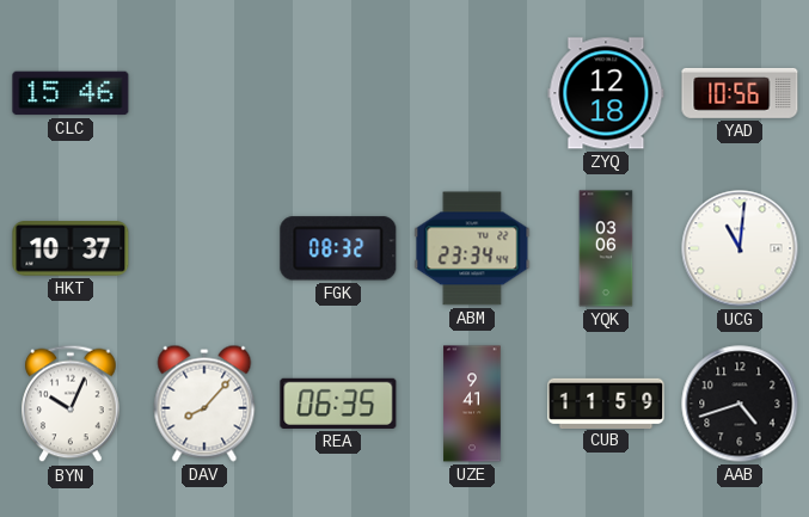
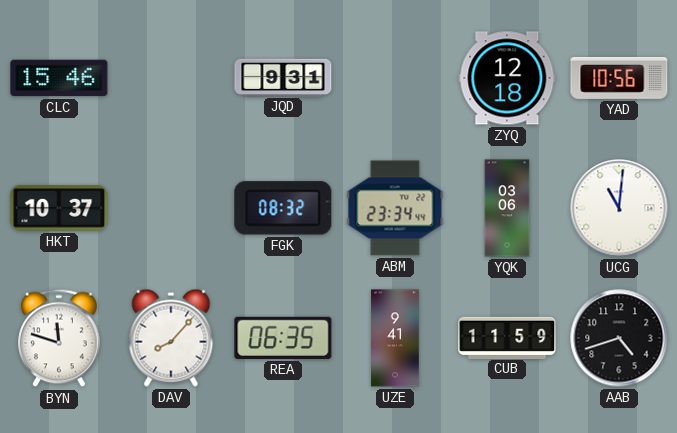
JQD: none -> 9:31
BYN: 10:04 -> 11:48
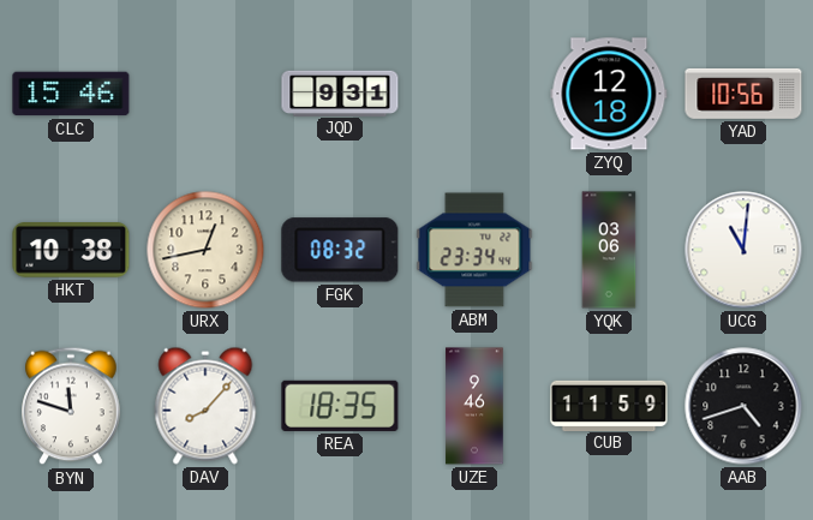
HKT: 10:37 -> 10:38
URX: none -> 12:43
REA: 06:35 -> 18:35
UZE: 9:41 -> 9:46
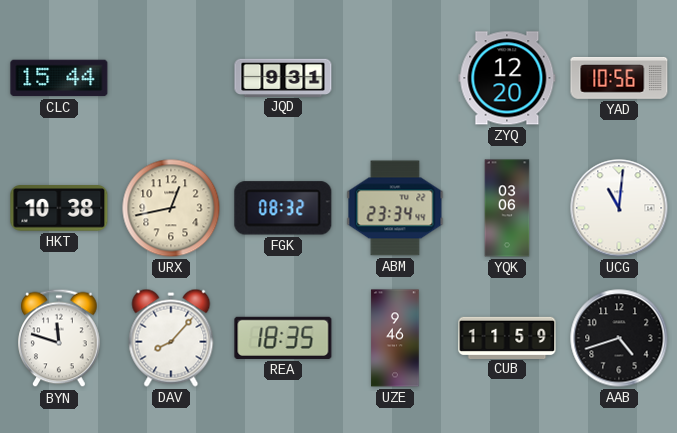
CLC: 15:46 -> 15:44
ZYQ: 12:18 -> 12:20
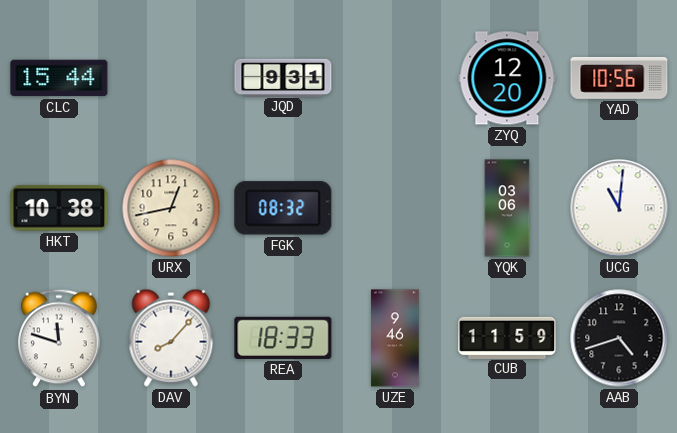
ABM: 23:34 -> none
REA: 18:35 -> 18:33
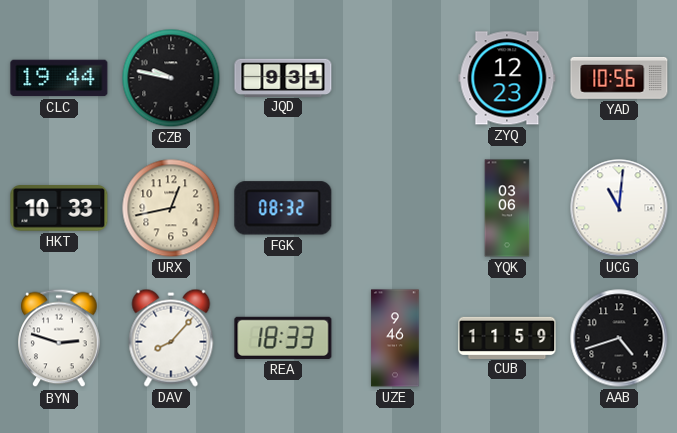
CLC: 15:44 -> 19:44
CZB: none -> 9:47
ZYQ: 12:20 -> 12:23
HKT: 10:38 -> 10:33
BYN: 11:48 -> 2:48
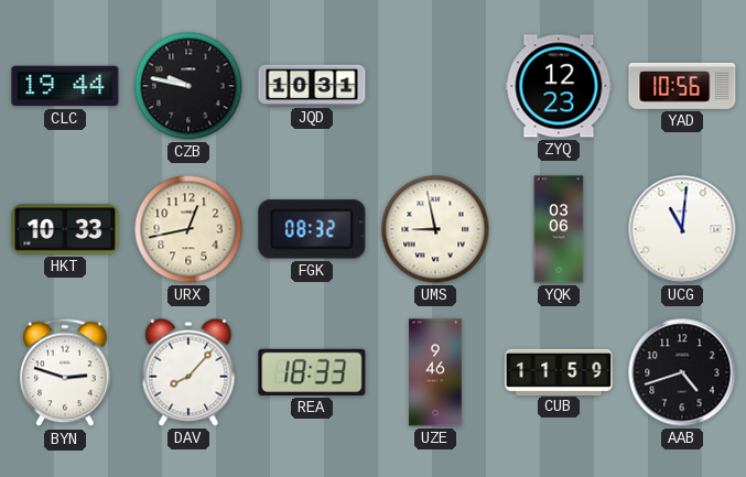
JQD: 9:31 -> 10:31
UMS: none -> 8:58
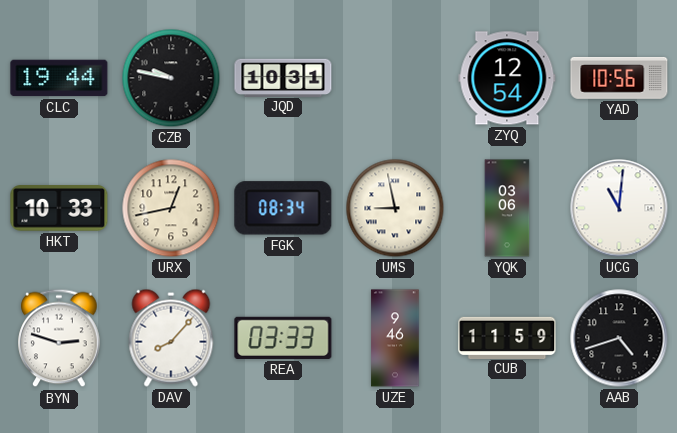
ZYQ: 12:23 -> 12:54
FGK: 08:32 -> 08:34
REA: 18:33 -> 03:33
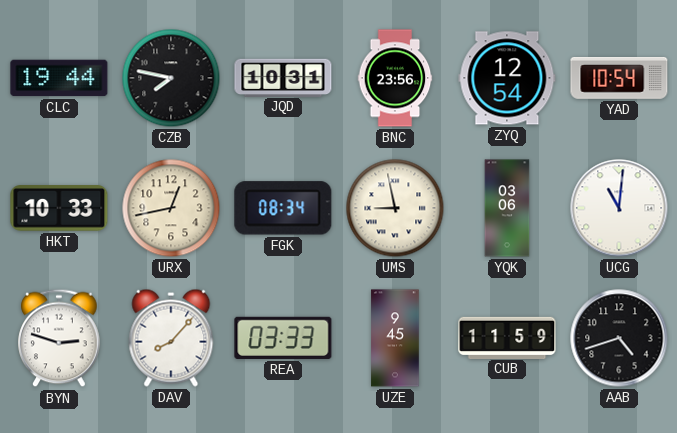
CZB: 9:47 -> 7:47
BNC: none -> 23:56
YAD: 10:56 -> 10:54
UZE: 9:46 -> 9:45
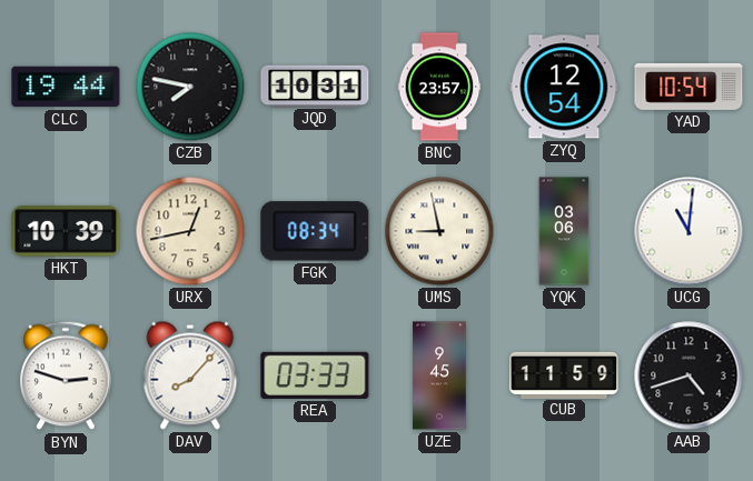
BNC: 23:56 -> 23:57
HKT: 10:33 -> 10:39
